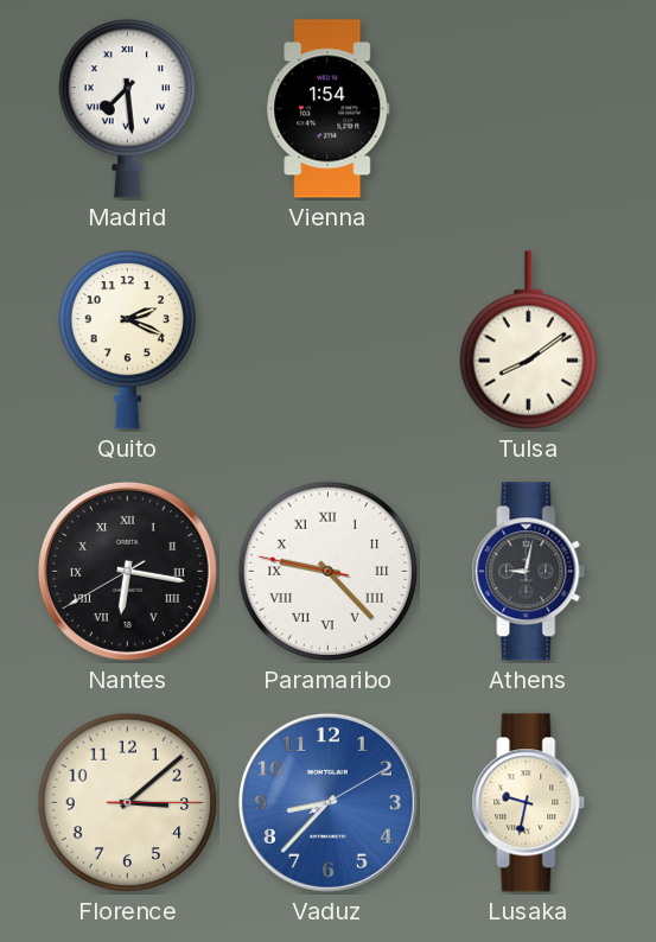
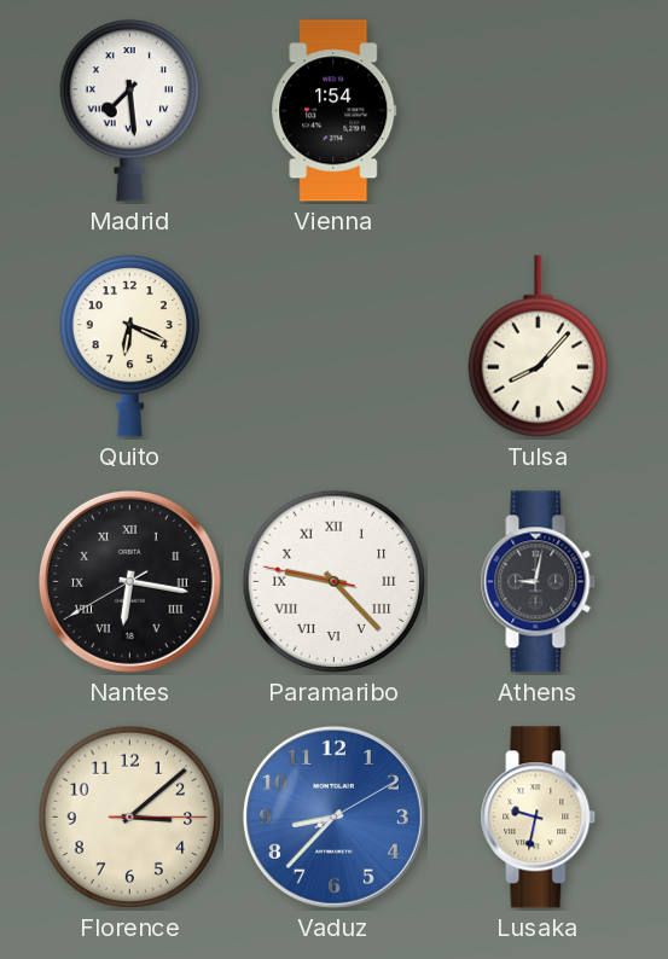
Quito: 2:19 -> 6:19
Tulsa: 8:09 -> 8:07
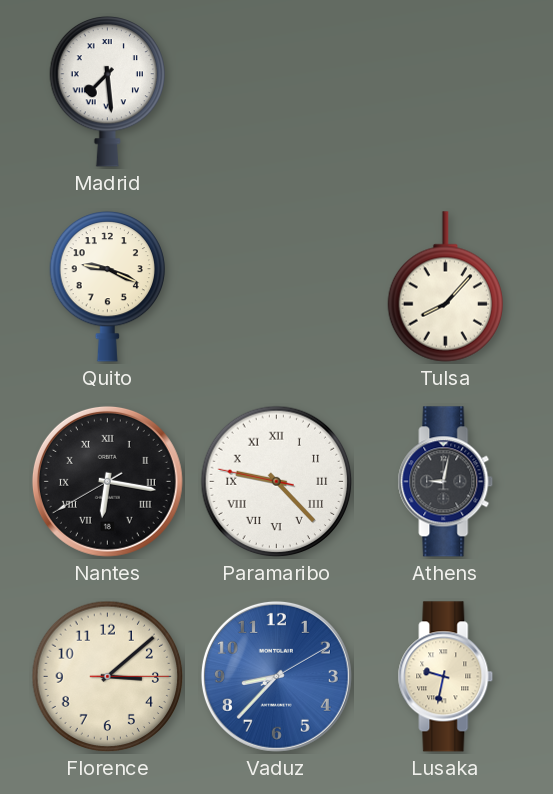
Vienna: 1:54 -> none
Quito: 6:19 -> 9:19
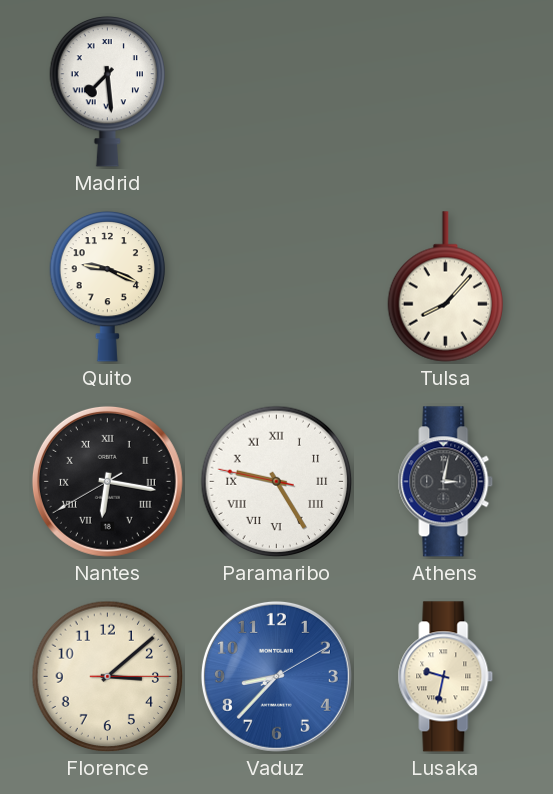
Paramaribo: 9:22 -> 9:24
Athens: 9:02 -> 3:02
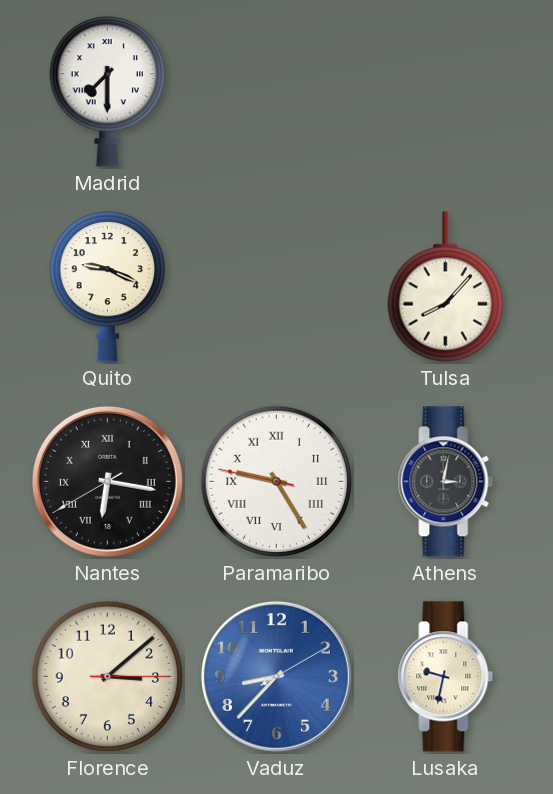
Madrid: 7:29 -> 7:30
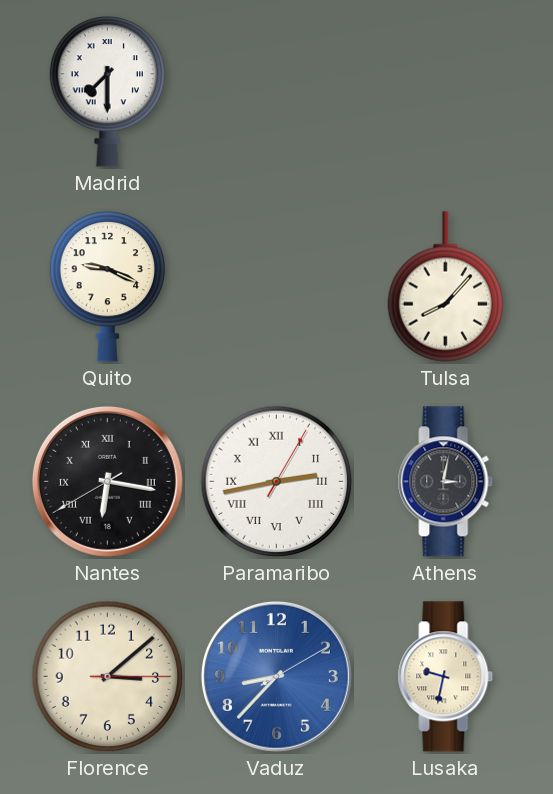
Paramaribo: 9:24 -> 2:43
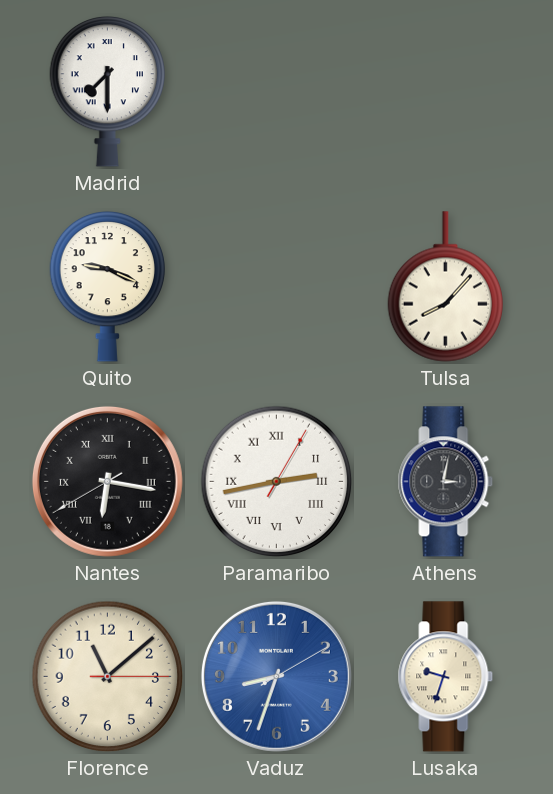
Florence: 3:08 -> 11:08
Vaduz: 8:37 -> 8:33
Lusaka: 9:32 -> 9:33
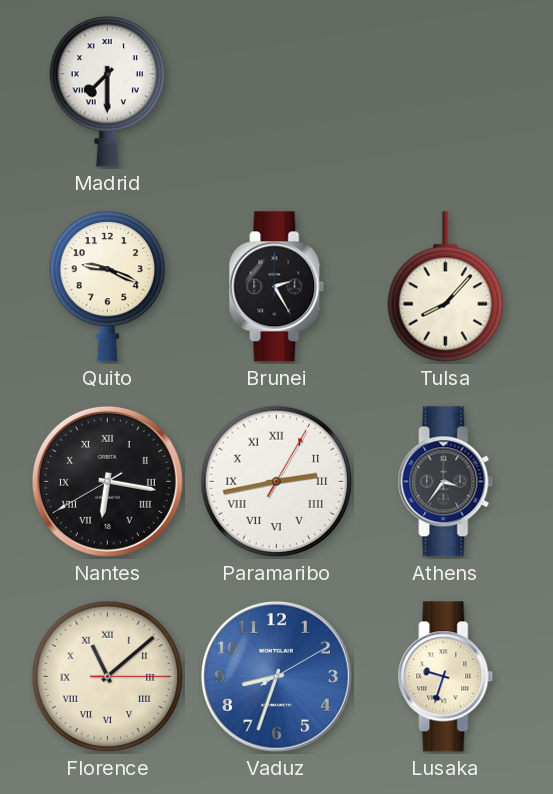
Brunei: none -> 2:25
Athens: 3:02 -> 3:36
Florence numerals: Arabic -> Roman
